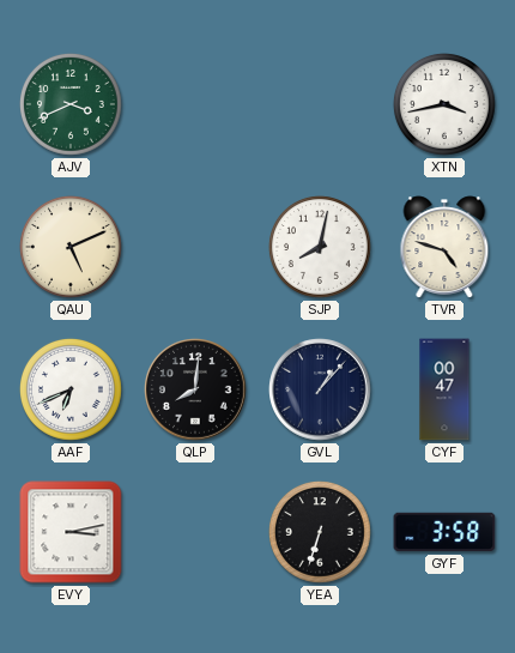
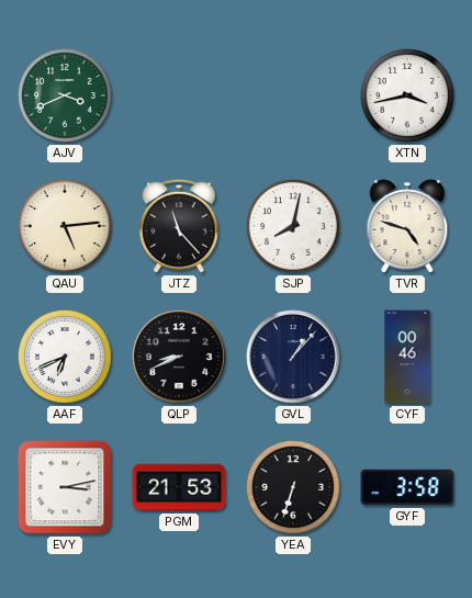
QAU: 5:11 -> 5:14
JTZ: none -> 11:23
QLP: 8:01 -> 8:41
CYF: 00:47 -> 00:46
PGM: none -> 21:53
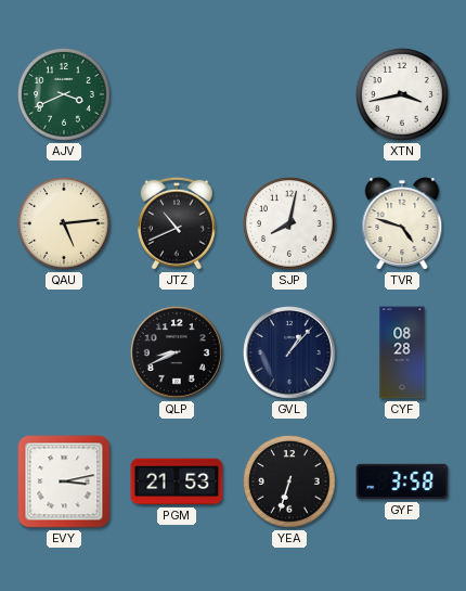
JTZ: 11:23 -> 10:41
AAF: 6:41 -> none
CYF: 00:46 -> 08:28
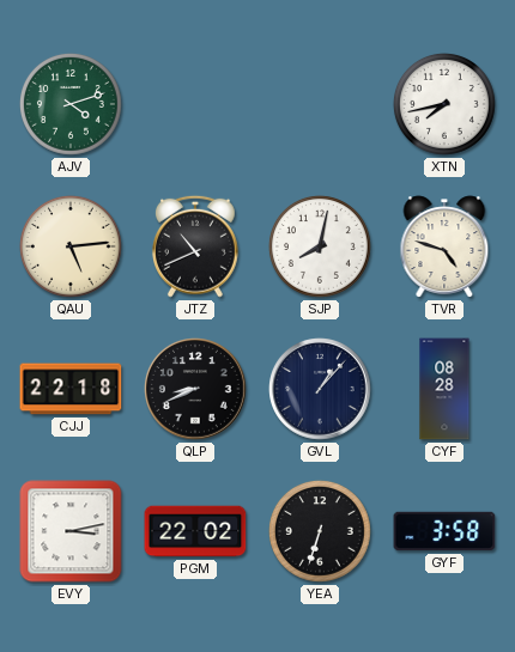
AJV: 3:41 -> 4:12
XTN: 3:43 -> 7:43
CJJ: none -> 22:18
PGM: 21:53 -> 22:02
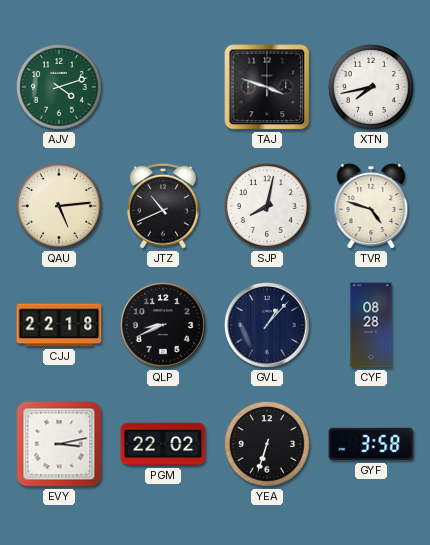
TAJ: none -> 3:48
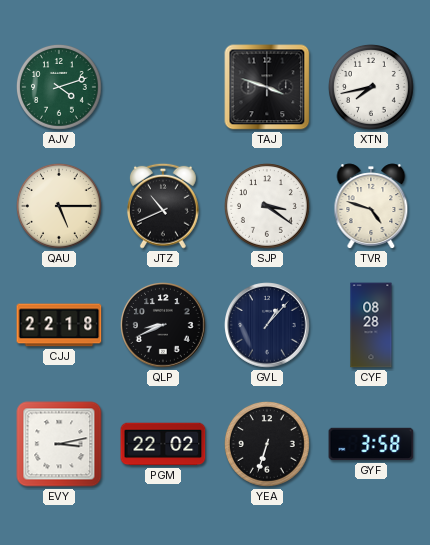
QAU: 5:14 -> 5:15
SJP: 8:02 -> 3:21
